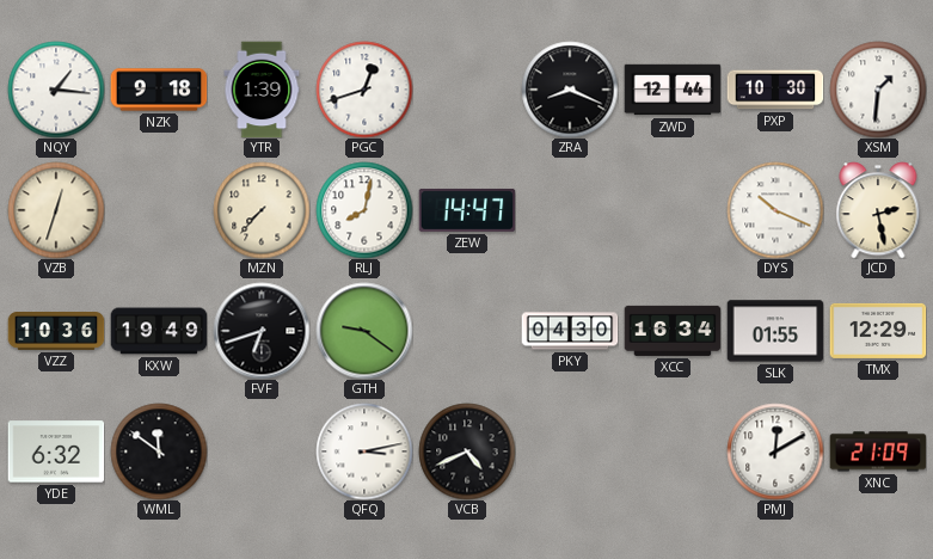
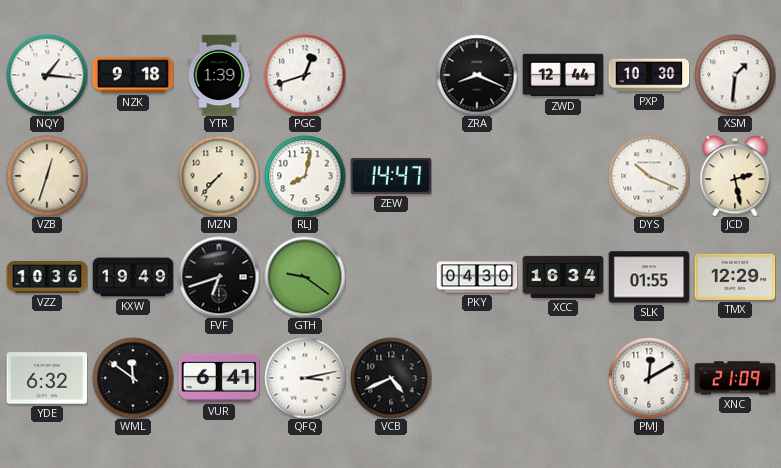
VUR: none -> 6:41
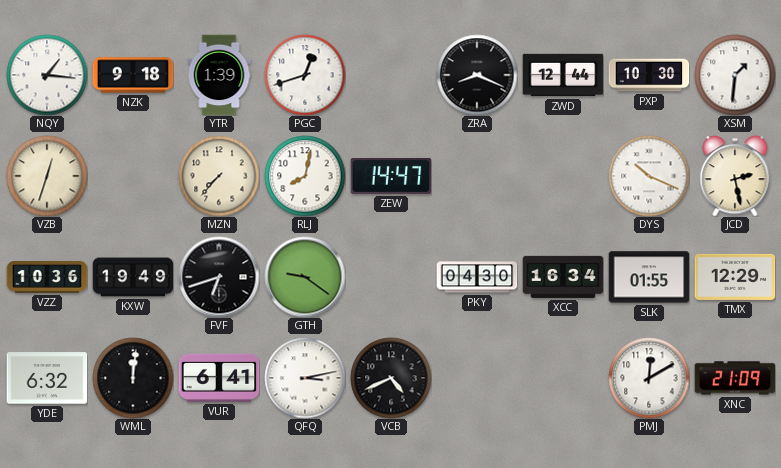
WML: 11:51 -> 12:01
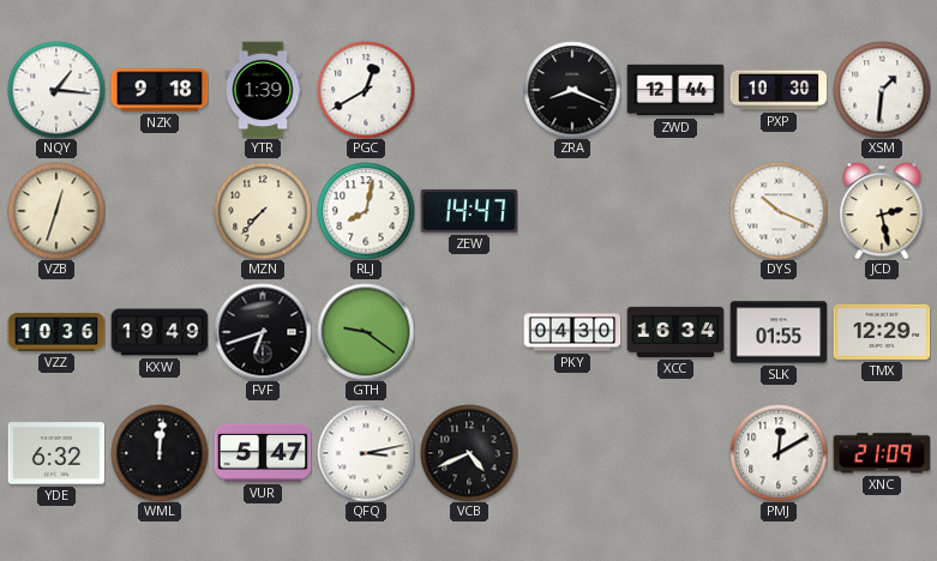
PGC: 12:42 -> 12:40
VUR: 6:41 -> 5:47
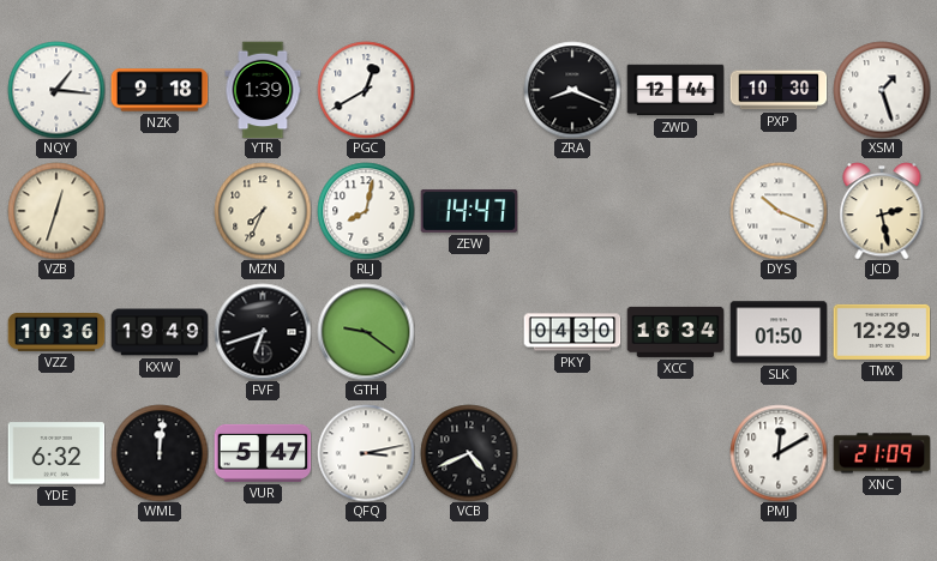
XSM: 1:31 -> 1:27
MZN: 7:37 -> 7:34
SLK: 01:55 -> 01:50
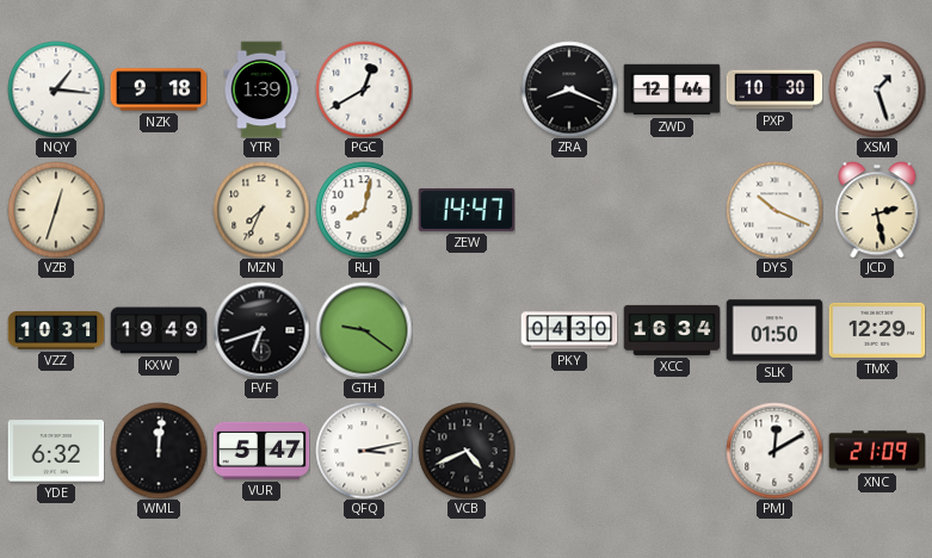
VZZ: 10:36 -> 10:31
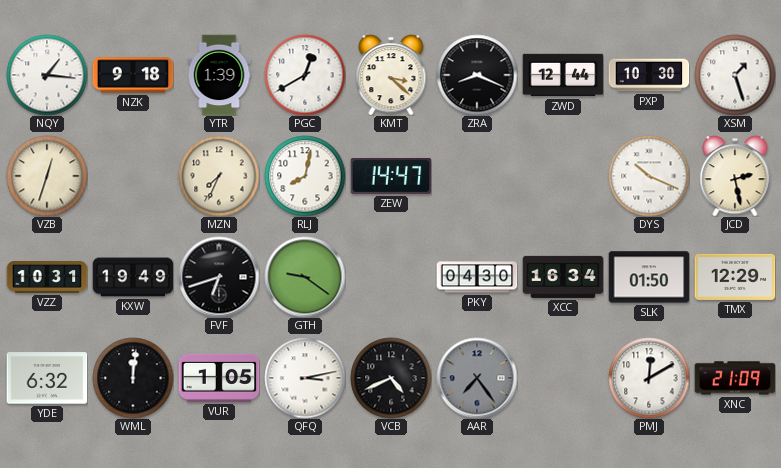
KMT: none -> 3:22
VUR: 5:47 -> 1:05
AAR: none -> 7:24
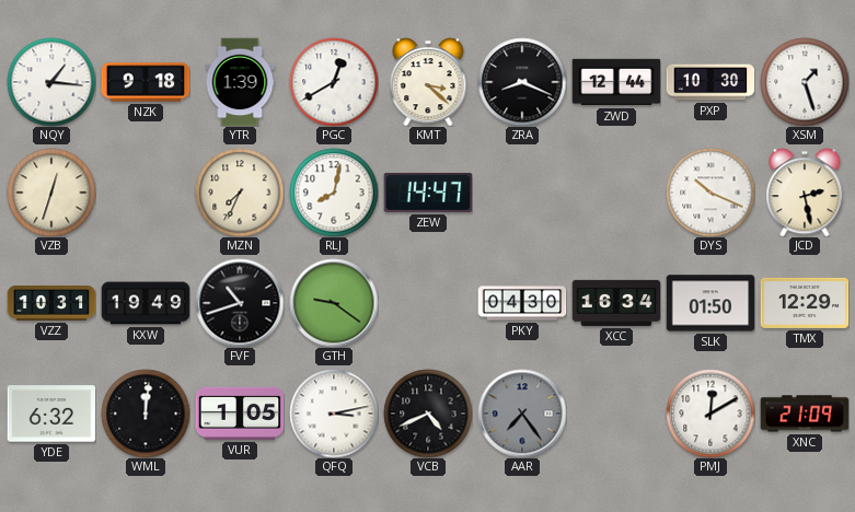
FVF: 6:42 -> 10:42
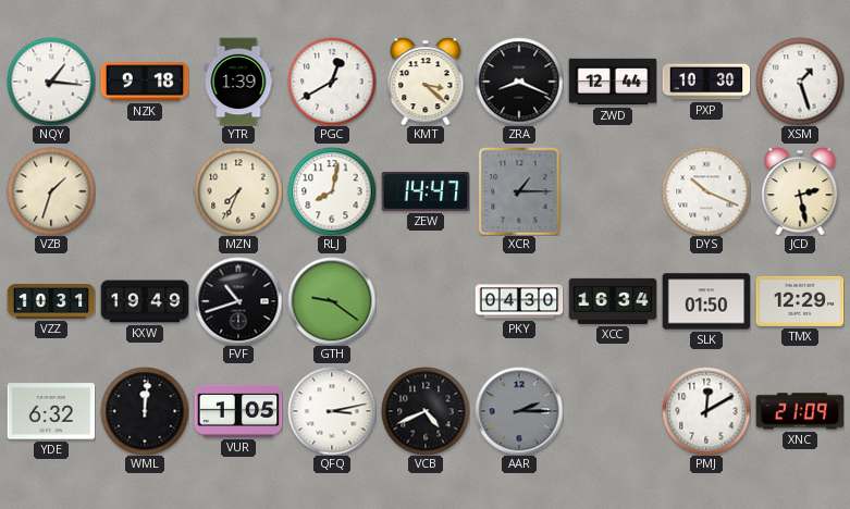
VZB: 12:33 -> 1:33
XCR: none -> 1:15
AAR: 7:24 -> 2:15
